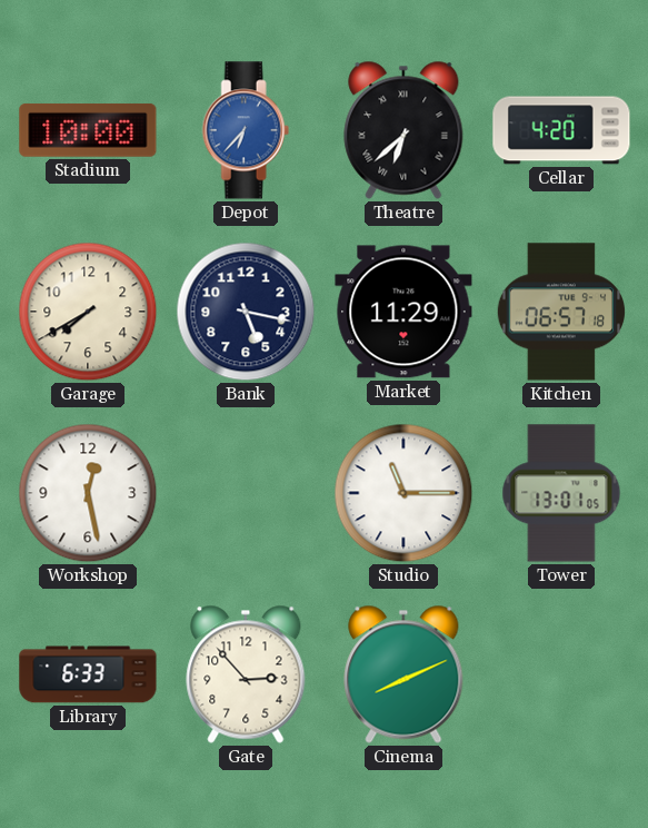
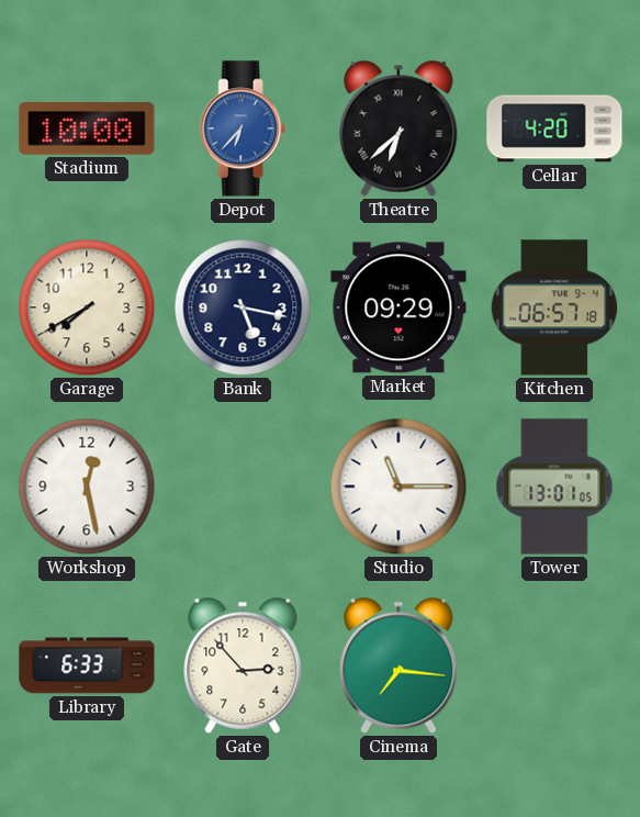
Market: 11:29 -> 09:29
Cinema: 8:11 -> 7:16
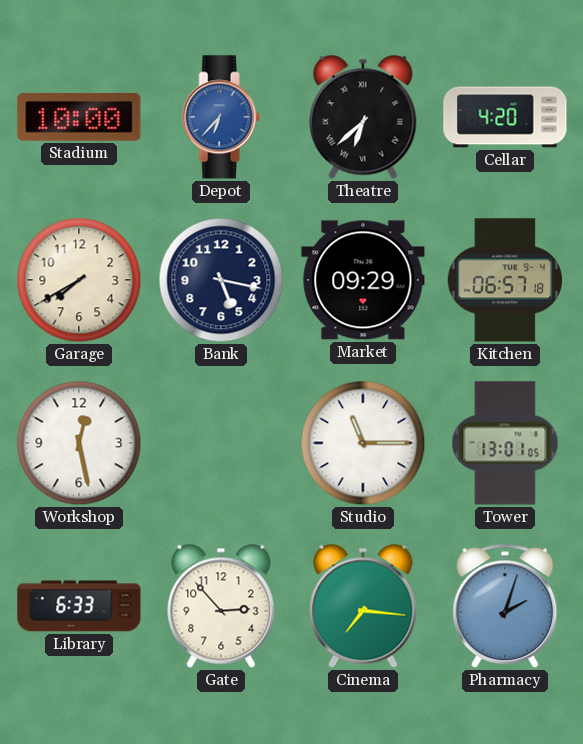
Pharmacy: none -> 2:03
